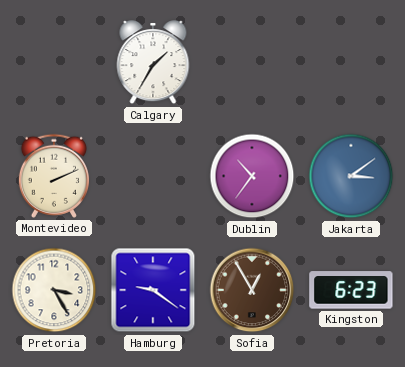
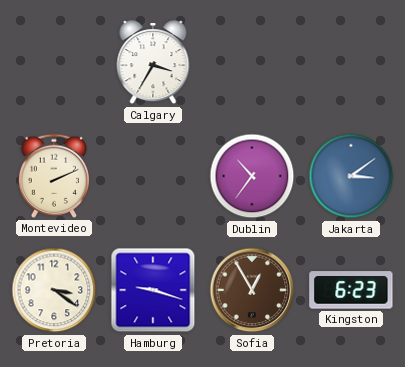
Calgary: 1:35 -> 3:35
Pretoria: 3:25 -> 3:21
Hamburg: 9:21 -> 9:18
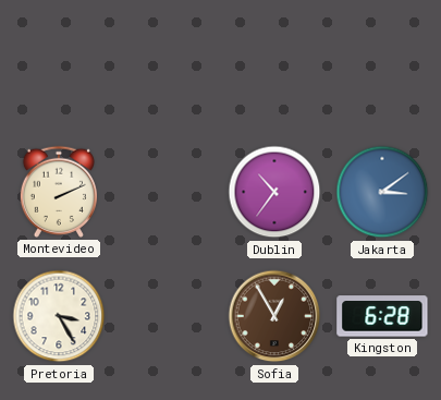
Calgary: 3:35 -> none
Pretoria: 3:21 -> 3:25
Hamburg: 9:18 -> none
Kingston: 6:23 -> 6:28
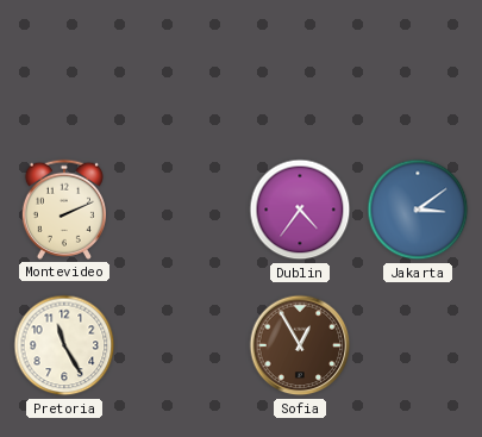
Dublin: 10:36 -> 4:36
Pretoria: 3:25 -> 11:25
Kingston: 6:28 -> none
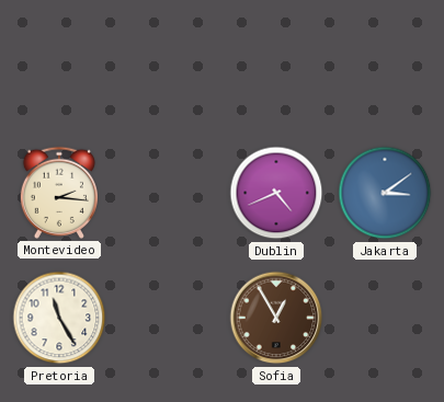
Montevideo: 2:11 -> 2:16
Dublin: 4:36 -> 4:41
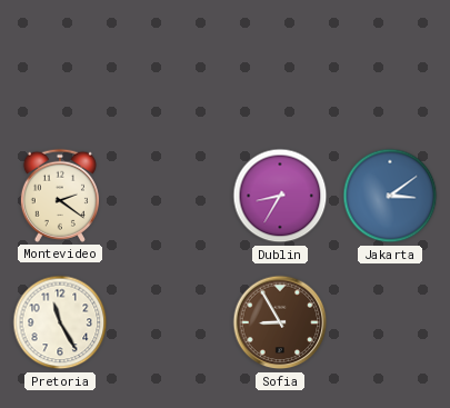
Montevideo: 2:16 -> 2:21
Dublin: 4:41 -> 8:35
Sofia: 12:55 -> 8:55
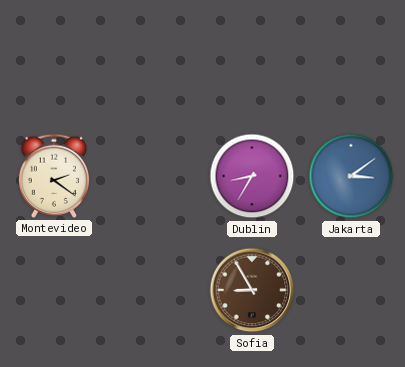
Pretoria: 11:25 -> none
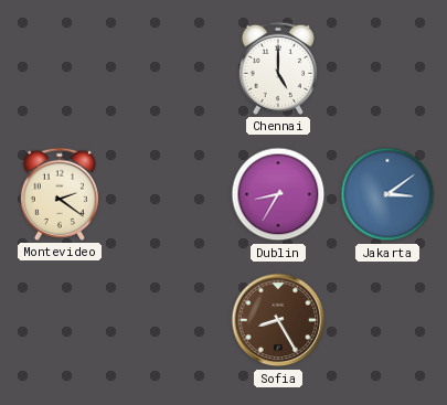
Chennai: none -> 5:00
Sofia: 8:55 -> 8:25
